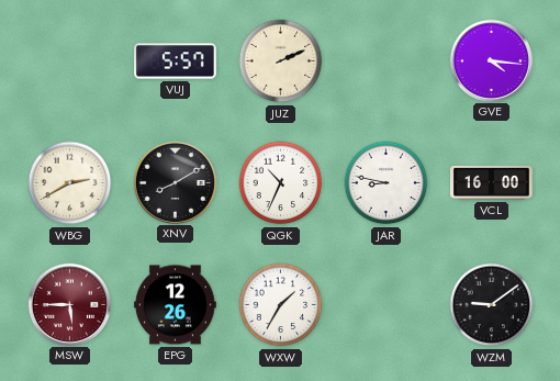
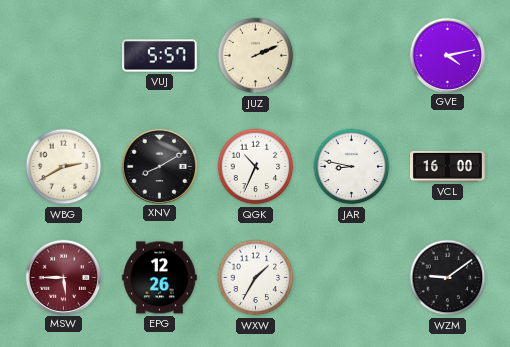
GVE: 4:16 -> 4:13
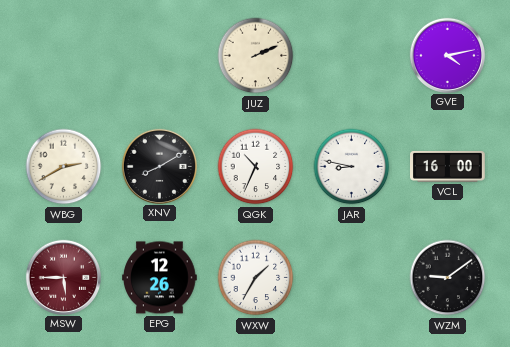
VUJ: 5:57 -> none
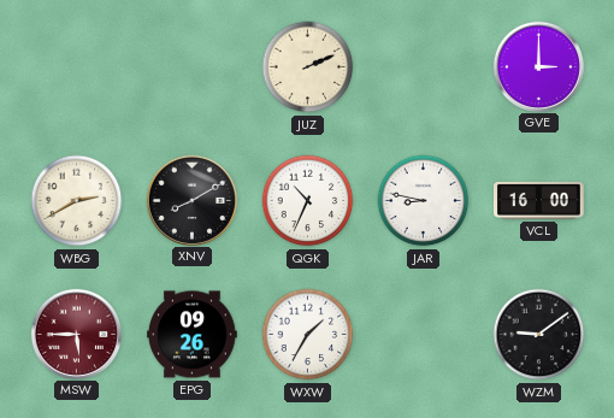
GVE: 4:13 -> 3:00
EPG: 12:26 -> 09:26
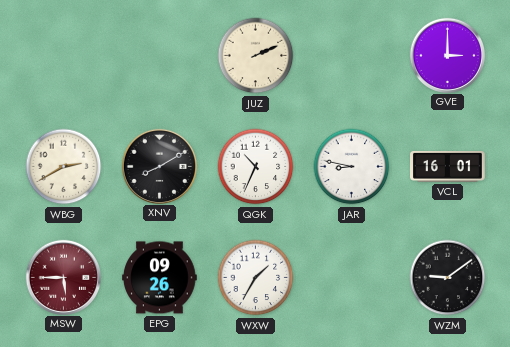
VCL: 16:00 -> 16:01
